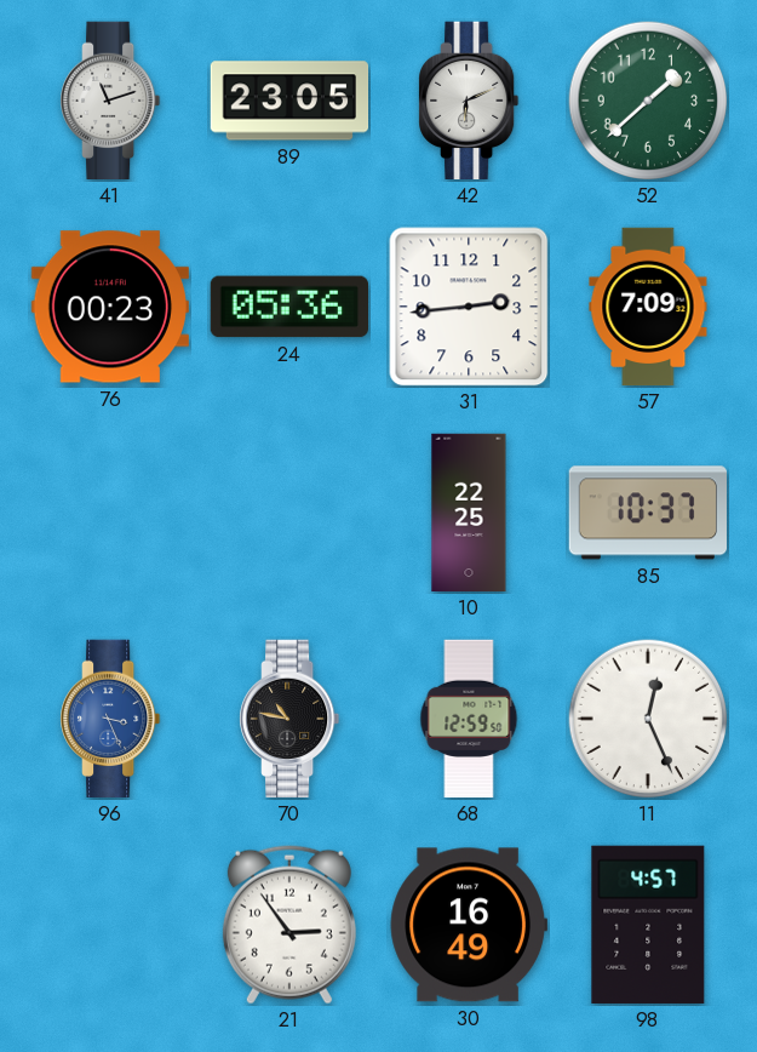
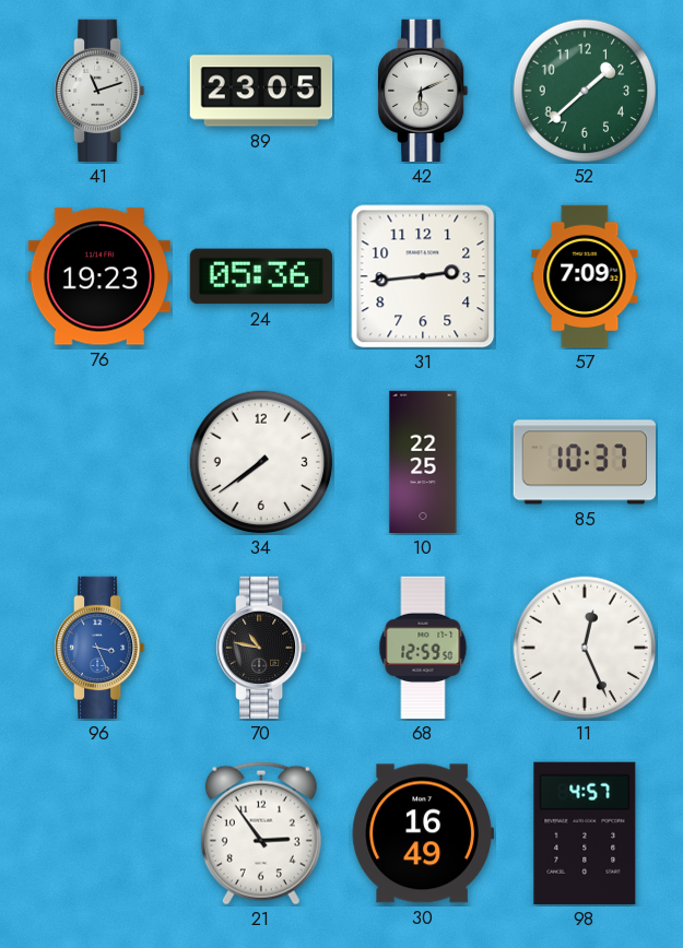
76: 00:23 -> 19:23
34: none -> 7:39
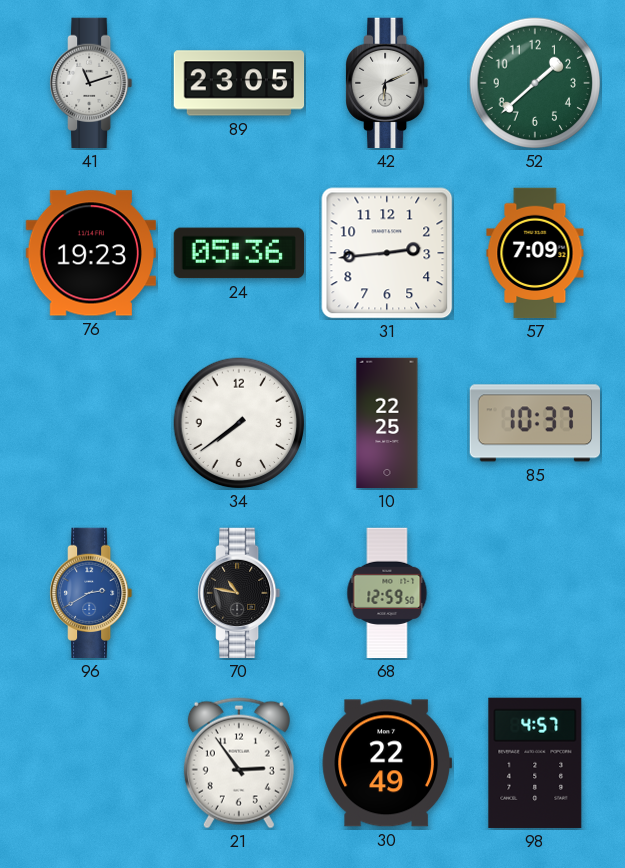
96: 3:26 -> 2:40
11: 12:26 -> none
30: 16:49 -> 22:49
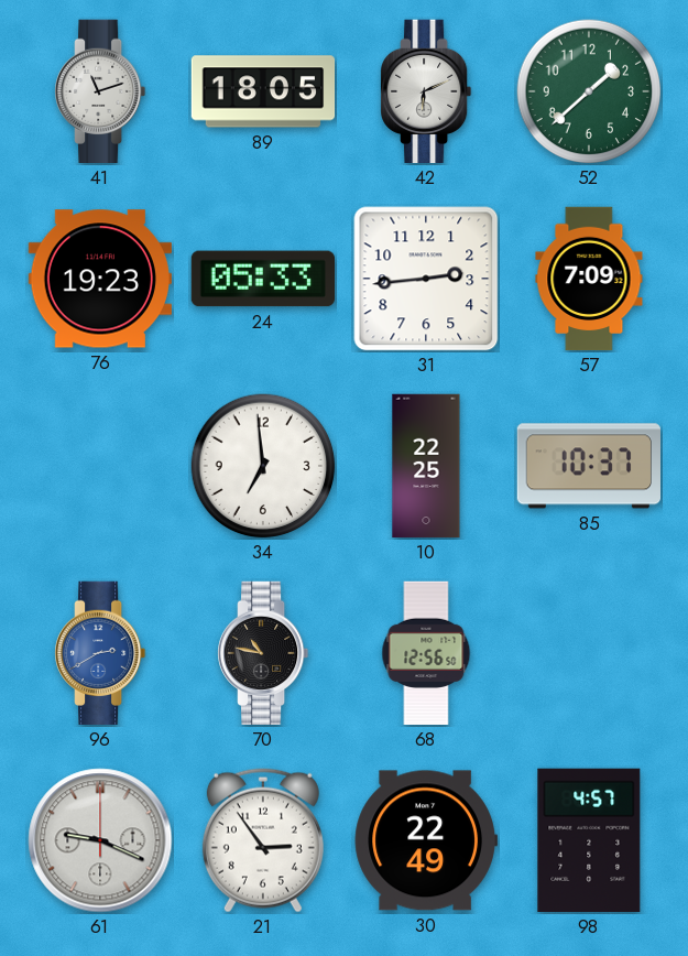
89: 23:05 -> 18:05
24: 05:36 -> 05:33
34: 7:39 -> 6:59
68: 12:59 -> 12:56
61: none -> 9:19
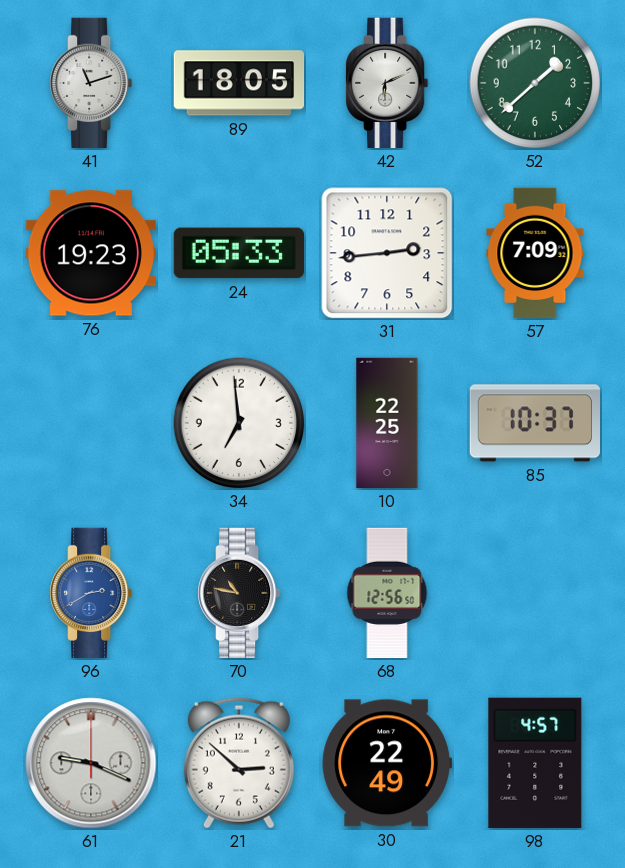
21: 2:54 -> 2:52
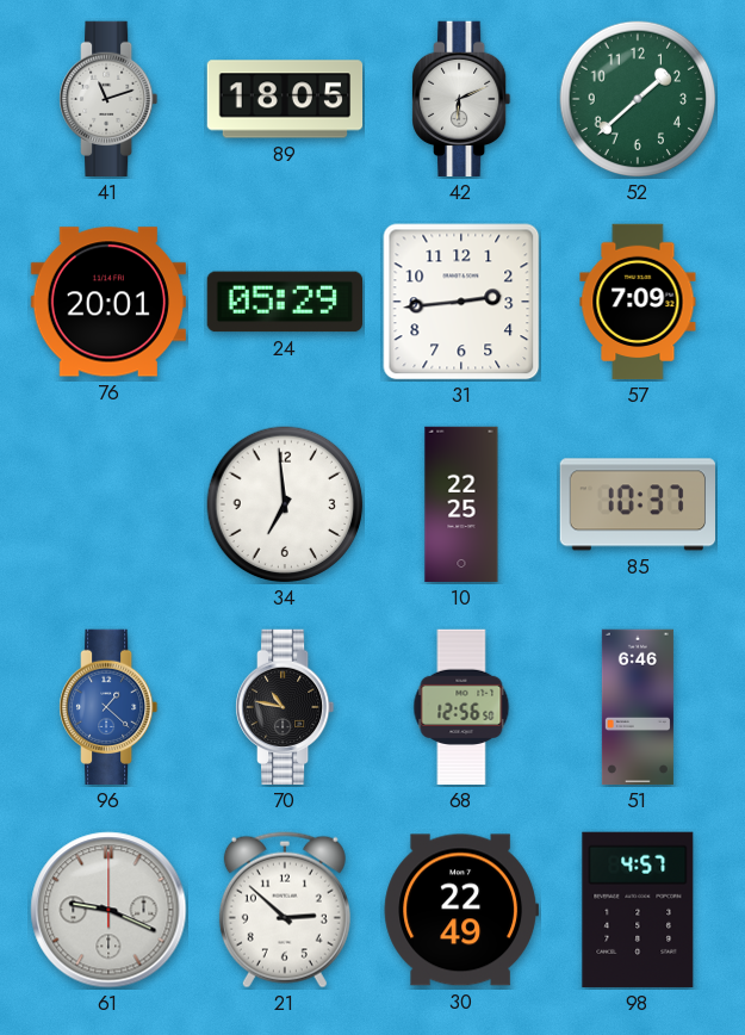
76: 19:23 -> 20:01
24: 05:33 -> 05:29
96: 2:40 -> 1:22
51: none -> 6:46
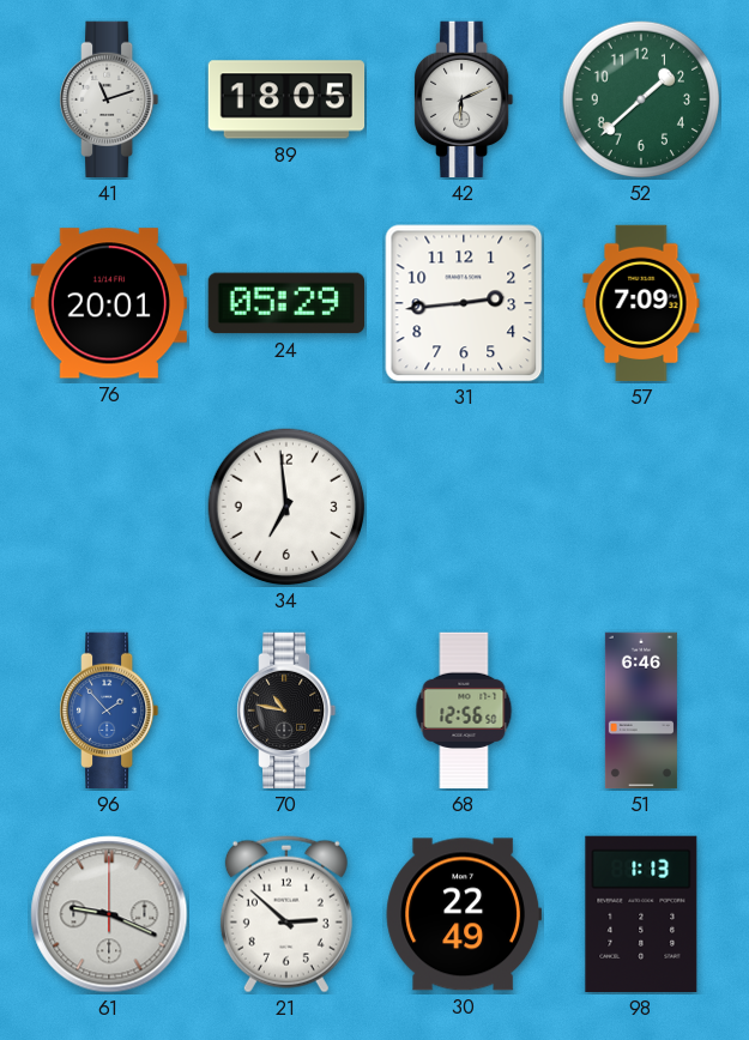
10: 22:25 -> none
85: 10:37 -> none
96: 1:22 -> 1:53
98: 4:57 -> 1:13
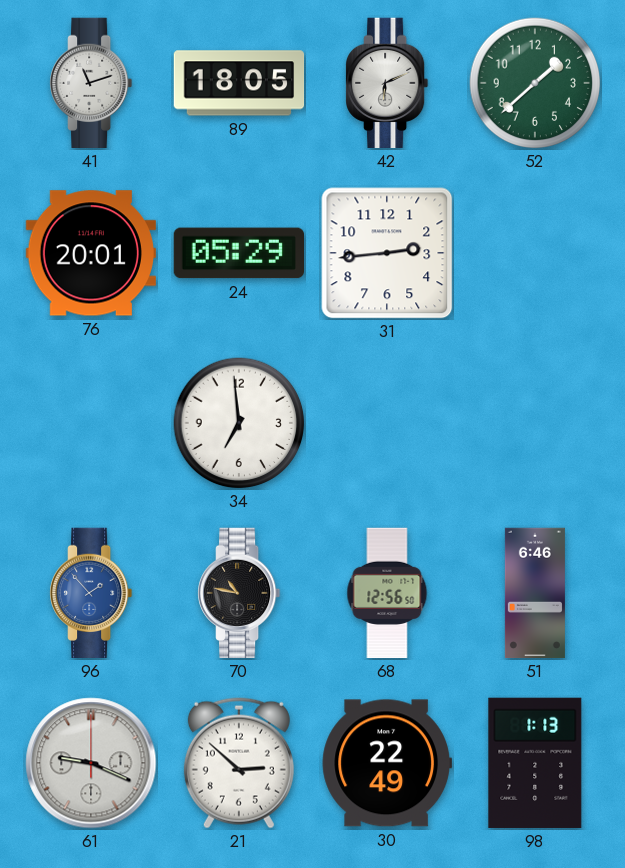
57: 7:09 -> none
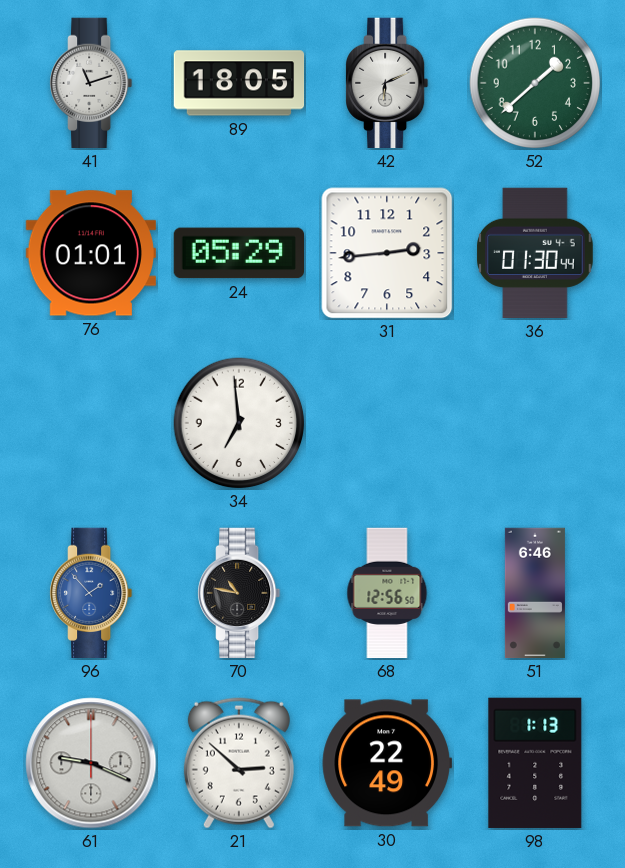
76: 20:01 -> 01:01
36: none -> 01:30
